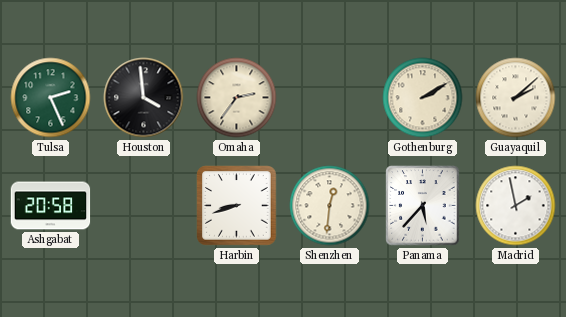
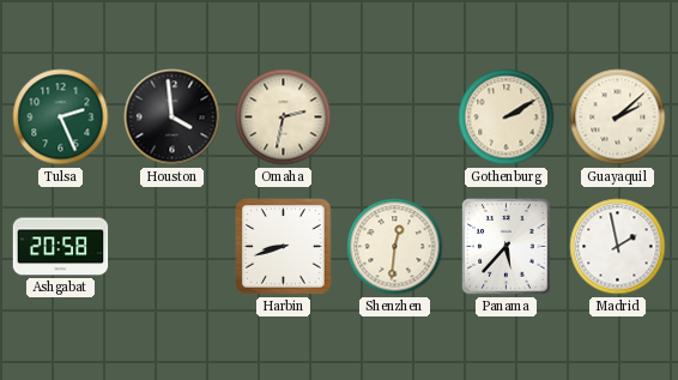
Omaha: 2:36 -> 2:32
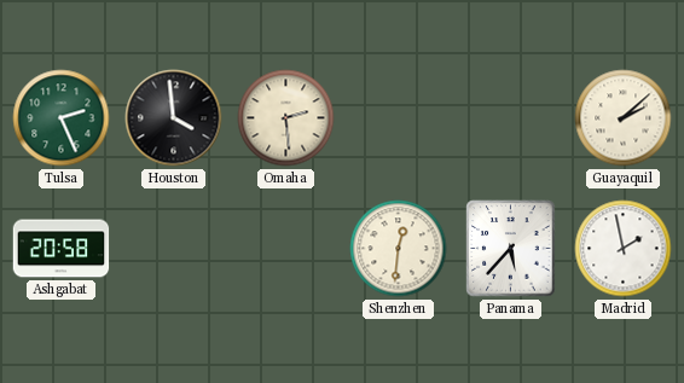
Omaha: 2:32 -> 2:29
Gothenburg: 2:10 -> none
Harbin: 8:42 -> none
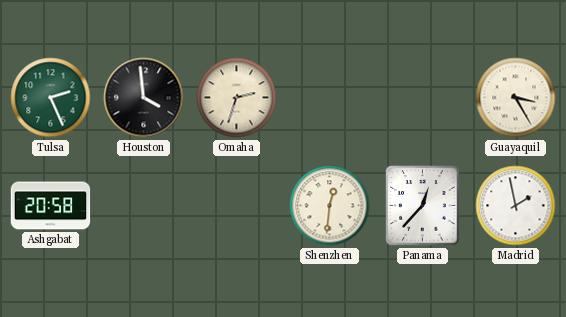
Omaha: 2:29 -> 2:33
Guayaquil: 2:08 -> 3:25
Panama: 5:37 -> 12:37
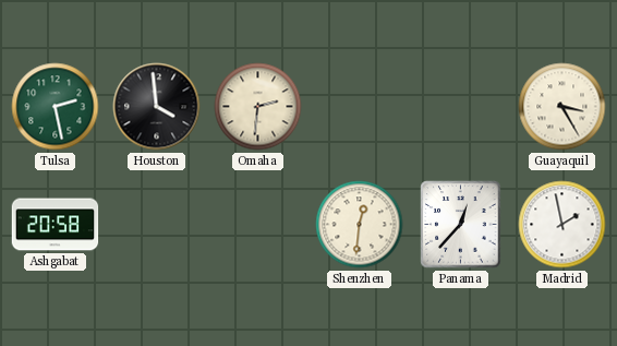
Tulsa: 2:26 -> 2:28
Omaha: 2:33 -> 2:31
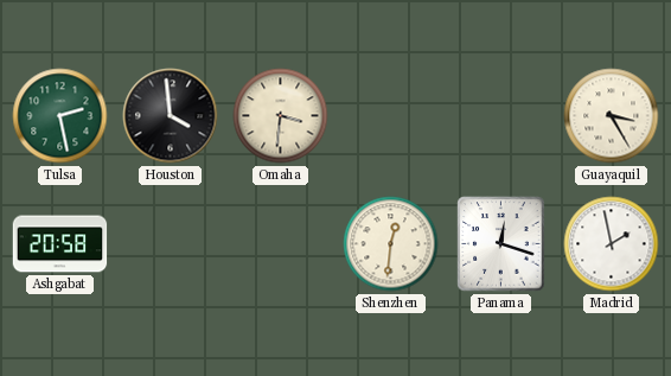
Omaha: 2:31 -> 3:31
Panama: 12:37 -> 12:18
